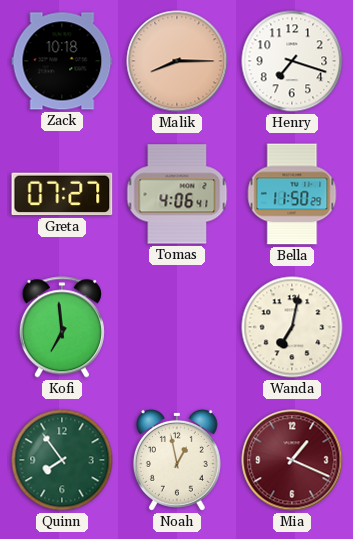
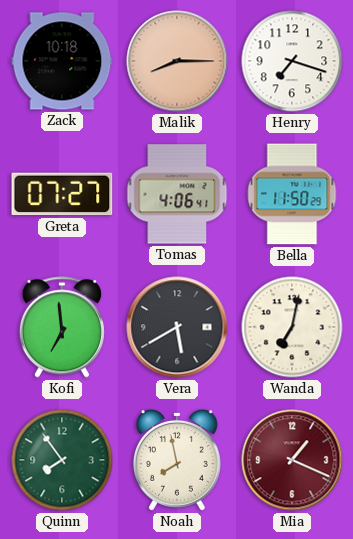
Vera: none -> 5:40
Noah: 12:58 -> 7:58
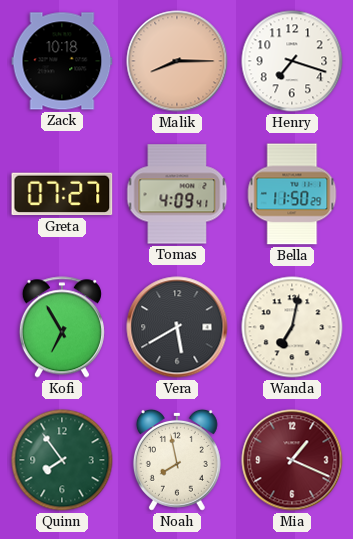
Tomas: 4:06 -> 4:09
Kofi: 6:59 -> 6:55
